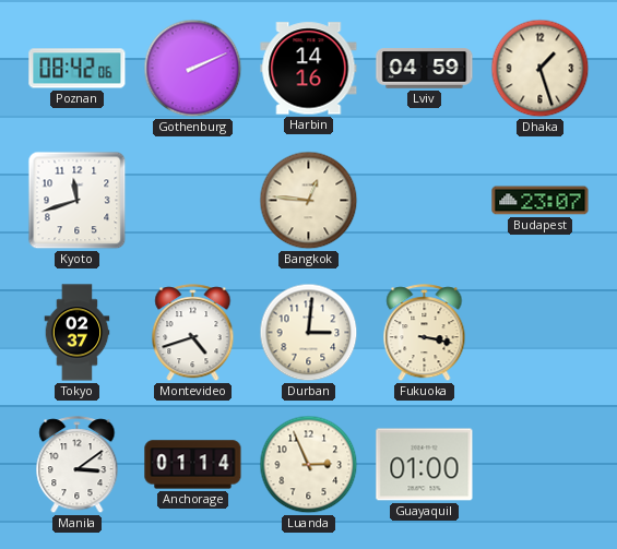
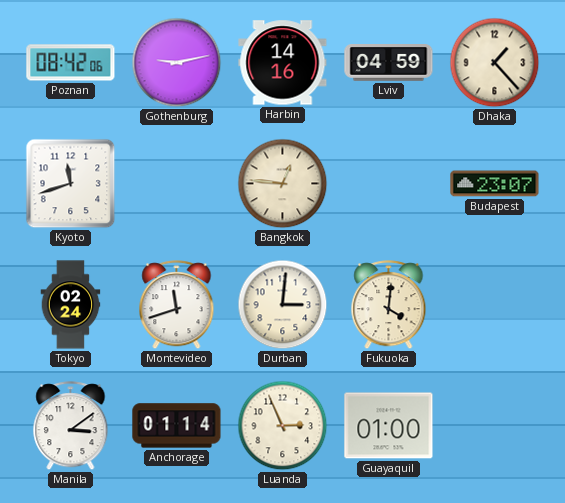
Gothenburg: 2:11 -> 9:13
Dhaka: 1:27 -> 1:23
Tokyo: 02:37 -> 02:24
Montevideo: 4:42 -> 11:42
Fukuoka: 3:17 -> 4:01
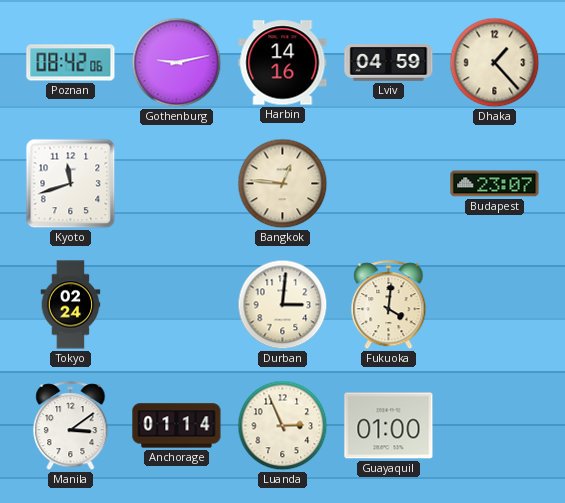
Montevideo: 11:42 -> none
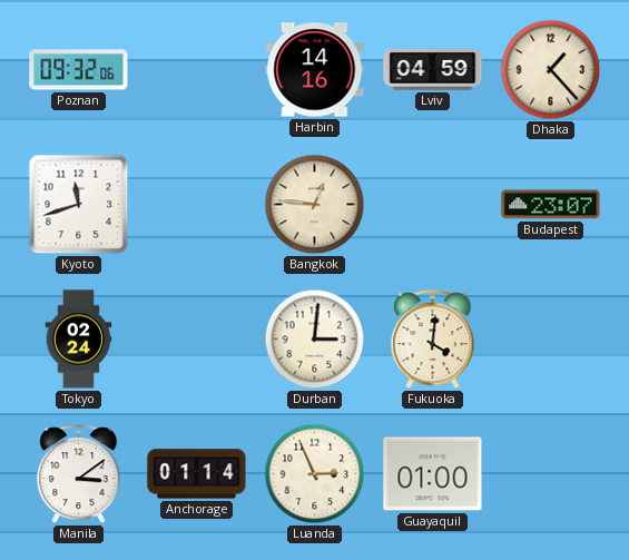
Poznan: 08:42 -> 09:32
Gothenburg: 9:13 -> none
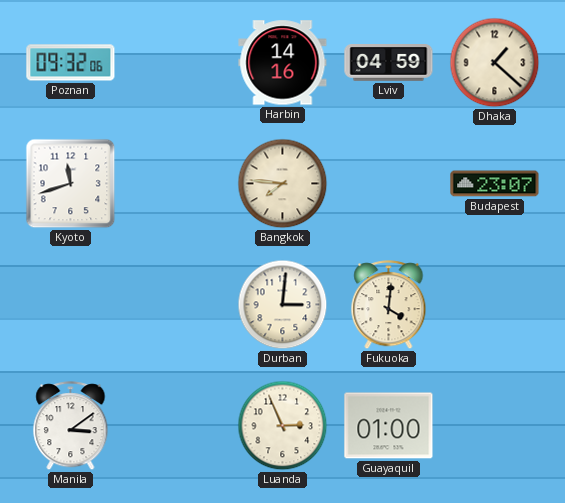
Dhaka: 1:23 -> 1:22
Bangkok: 12:46 -> 7:46
Tokyo: 02:24 -> none
Anchorage: 01:14 -> none
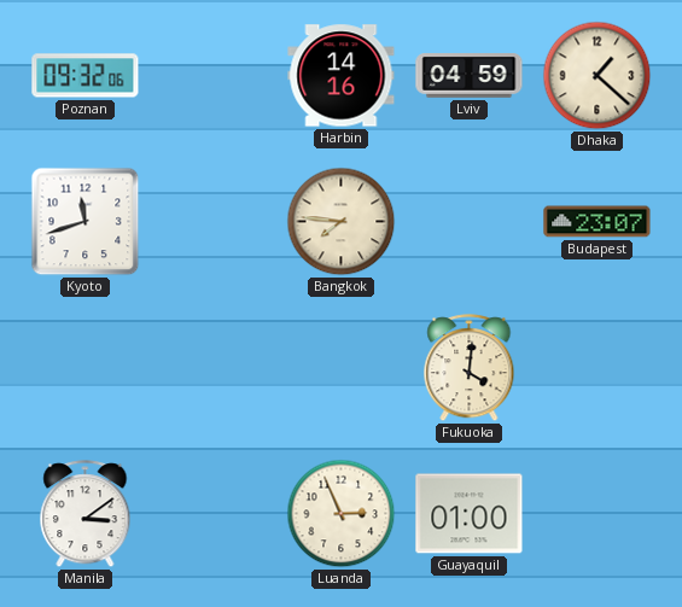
Durban: 3:01 -> none
